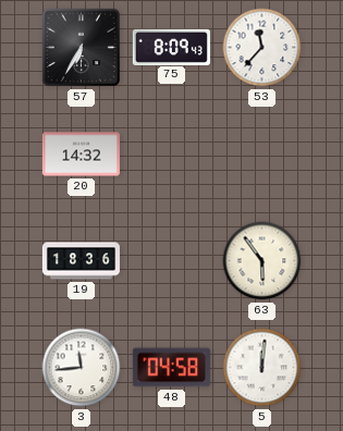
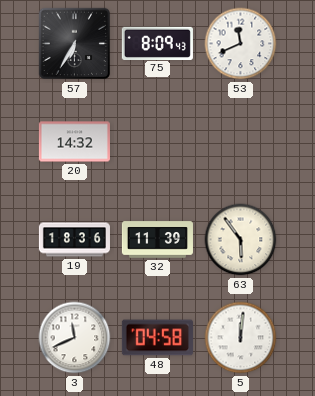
53: 11:37 -> 11:41
32: none -> 11:39
3: 11:44 -> 11:41
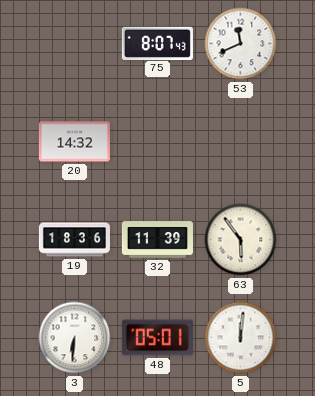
57: 6:35 -> none
75: 8:09 -> 8:07
3: 11:41 -> 6:31
48: 04:58 -> 05:01
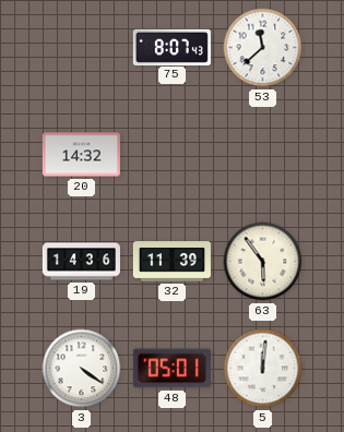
53: 11:41 -> 11:38
19: 18:36 -> 14:36
3: 6:31 -> 4:21
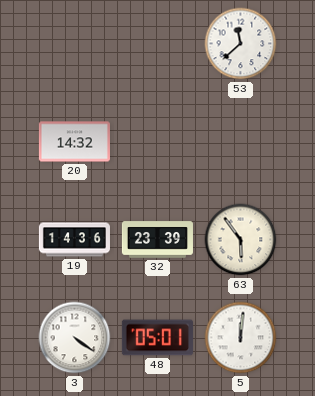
75: 8:07 -> none
32: 11:39 -> 23:39
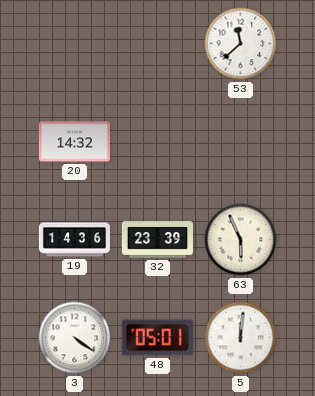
63: 5:54 -> 5:56
